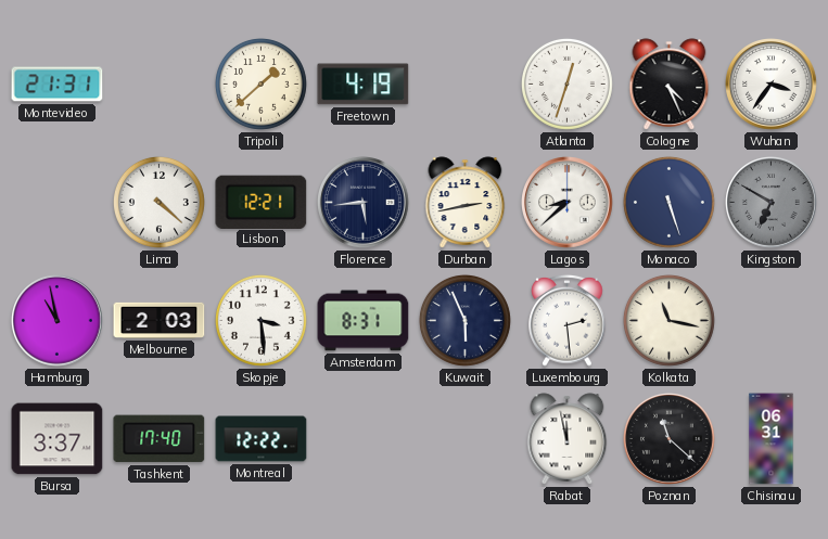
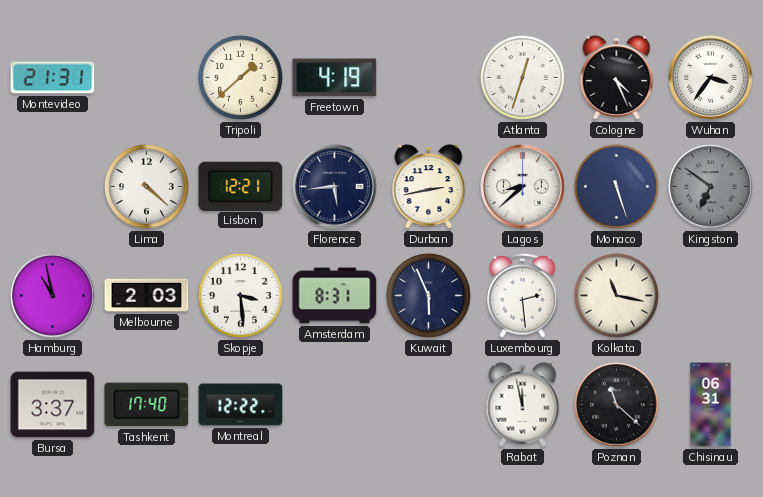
Kingston: 6:50 -> 6:51
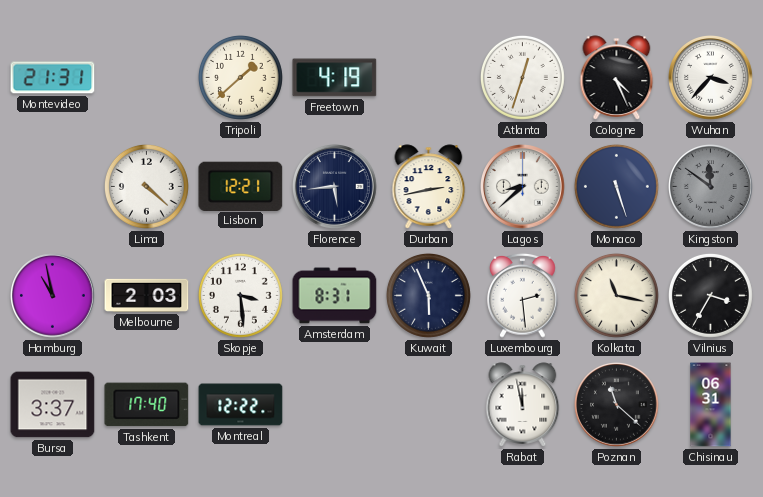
Wuhan: 3:36 -> 3:37
Kingston: 6:51 -> 11:51
Vilnius: none -> 3:35
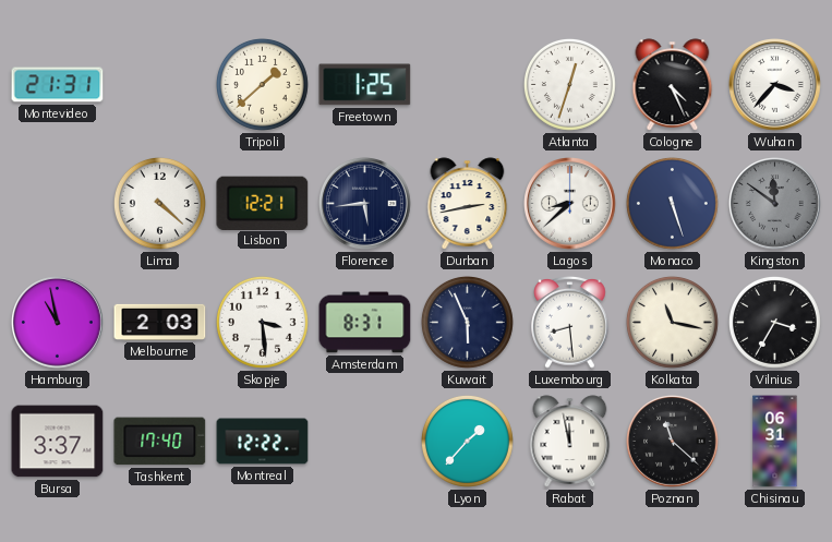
Freetown: 4:19 -> 1:25
Luxembourg: 2:29 -> 8:29
Lyon: none -> 1:37
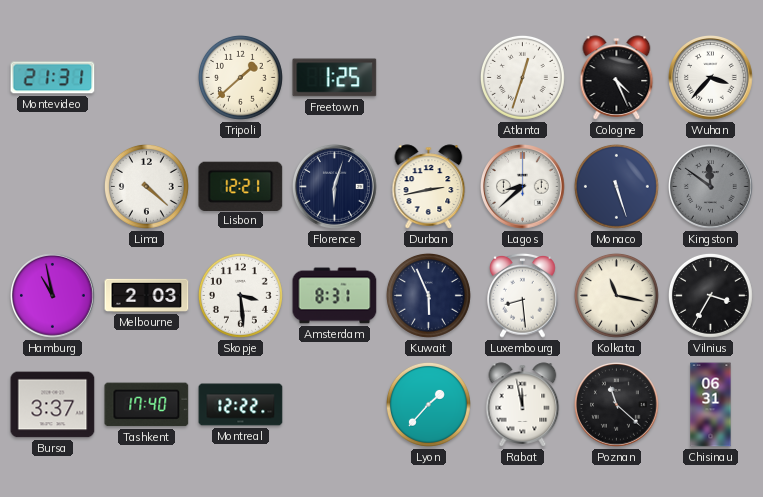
Florence: 5:44 -> 6:03
